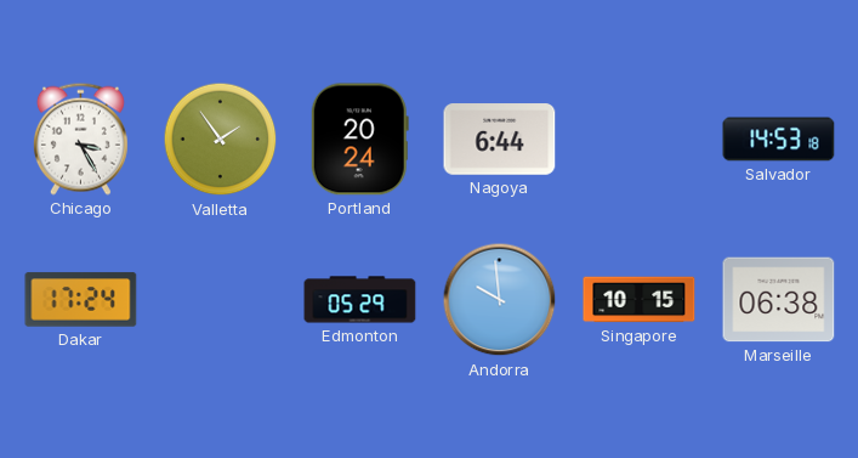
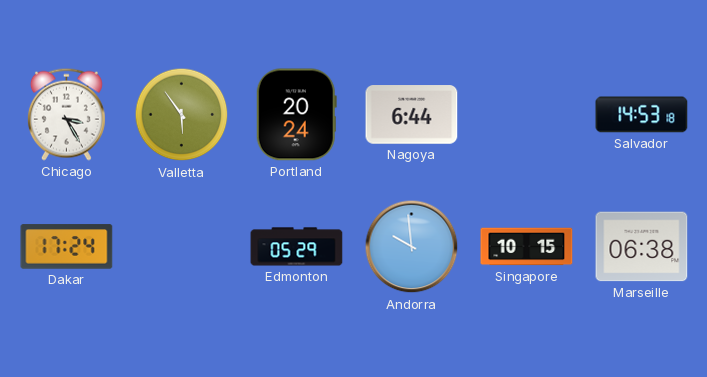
Valletta: 1:54 -> 5:54
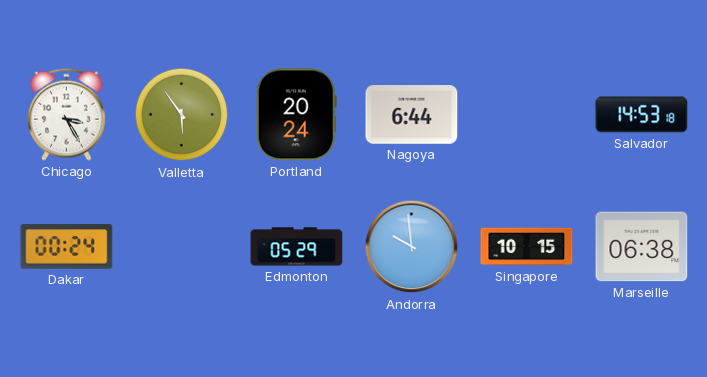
Dakar: 17:24 -> 00:24
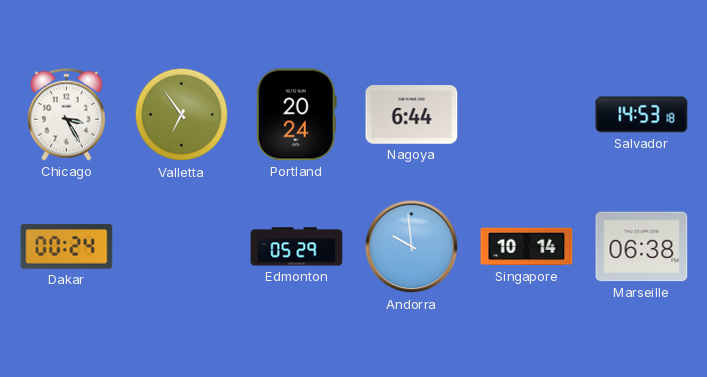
Valletta: 5:54 -> 6:54
Singapore: 10:15 -> 10:14
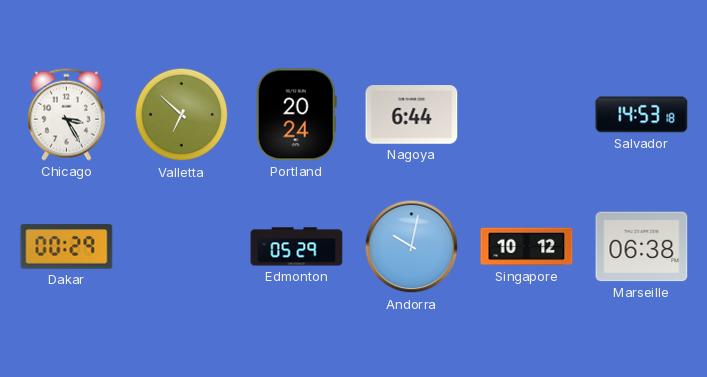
Valletta: 6:54 -> 6:52
Dakar: 00:24 -> 00:29
Andorra: 9:59 -> 10:02
Singapore: 10:14 -> 10:12
